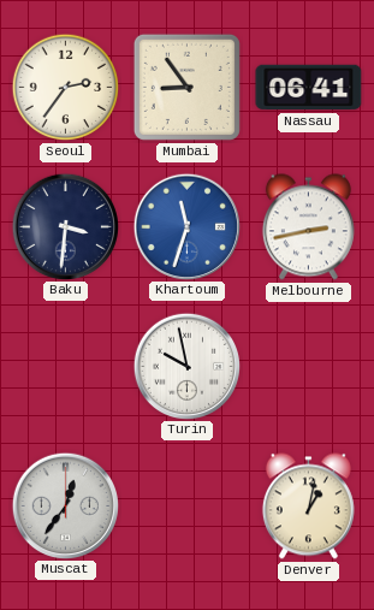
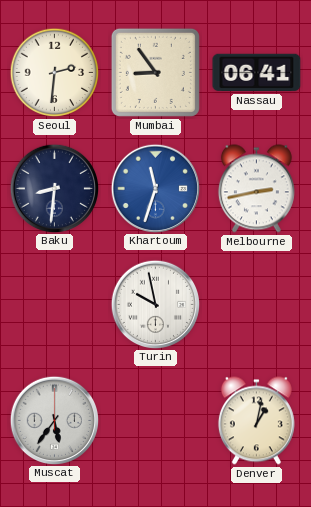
Seoul: 2:36 -> 2:31
Baku: 3:31 -> 8:31
Muscat: 12:36 -> 5:36
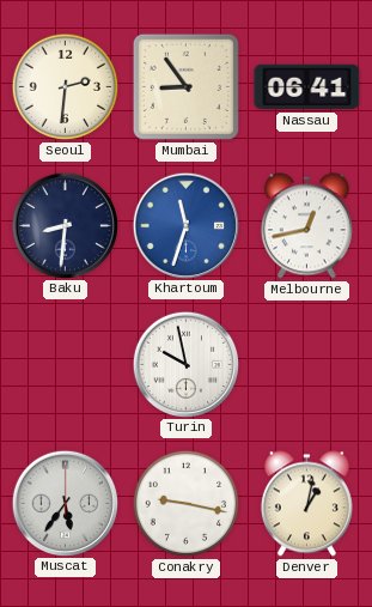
Melbourne: 2:43 -> 12:43
Conakry: none -> 9:17
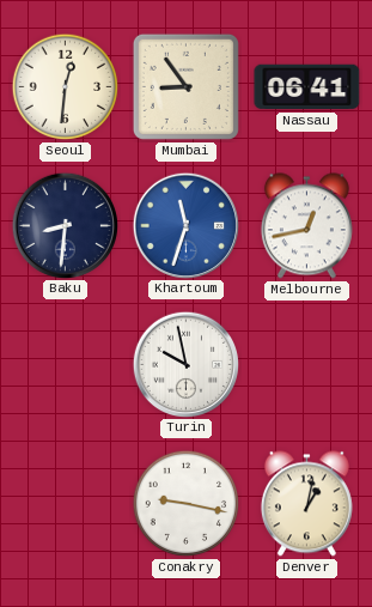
Seoul: 2:31 -> 12:31
Muscat: 5:36 -> none
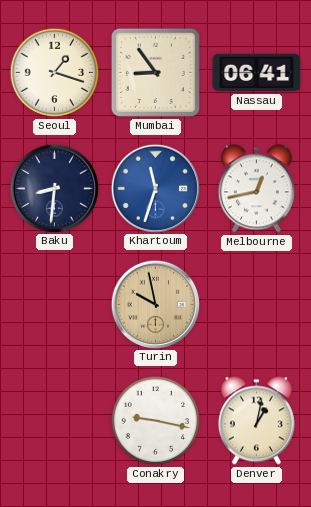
Seoul: 12:31 -> 1:18
Turin dial: white -> champagne
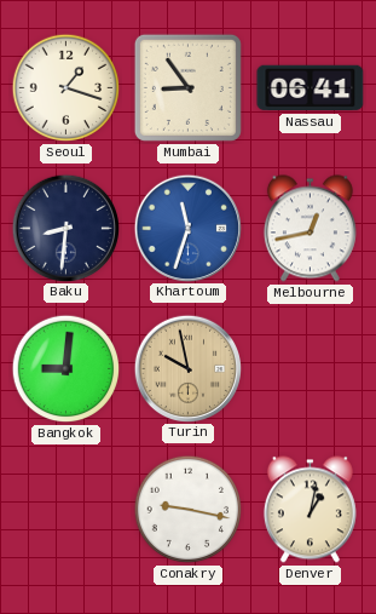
Bangkok: none -> 9:01
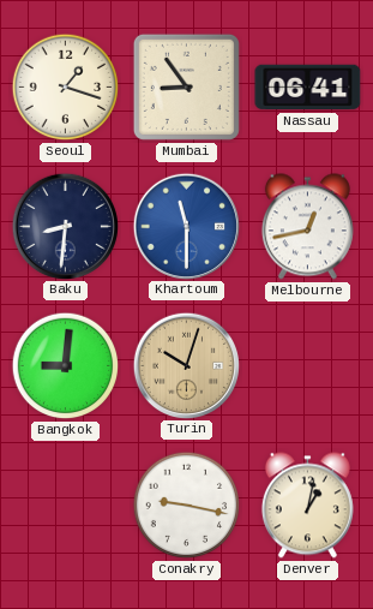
Khartoum: 11:33 -> 11:30
Turin: 9:58 -> 10:03
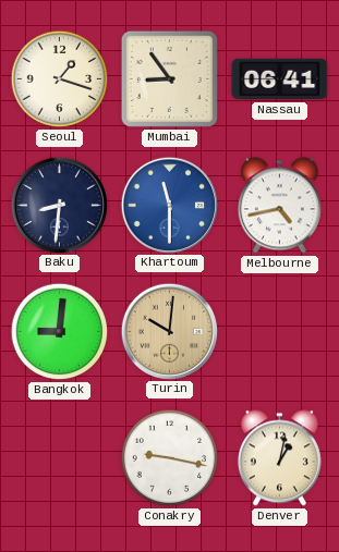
Melbourne: 12:43 -> 4:43
Turin: 10:03 -> 10:01
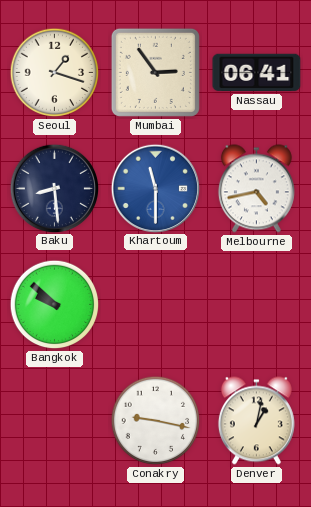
Mumbai: 8:54 -> 2:54
Baku: 8:31 -> 8:29
Bangkok: 9:01 -> 9:52
Turin: 10:01 -> none
